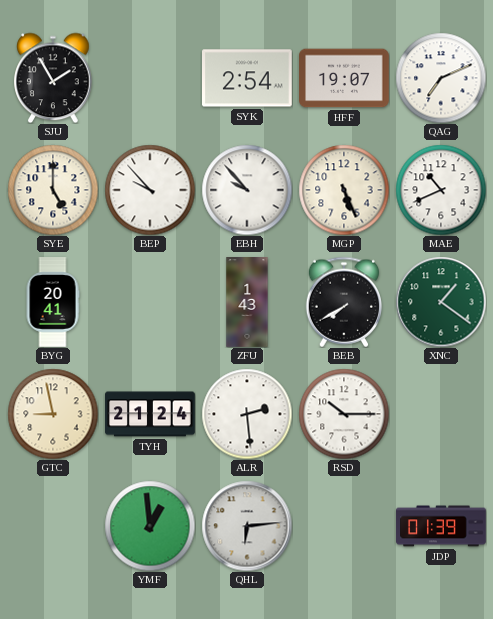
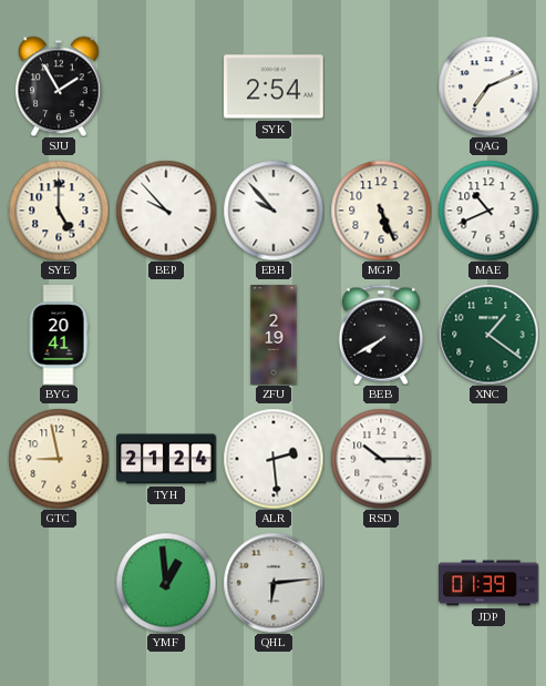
HFF: 19:07 -> none
ZFU: 1:43 -> 2:19
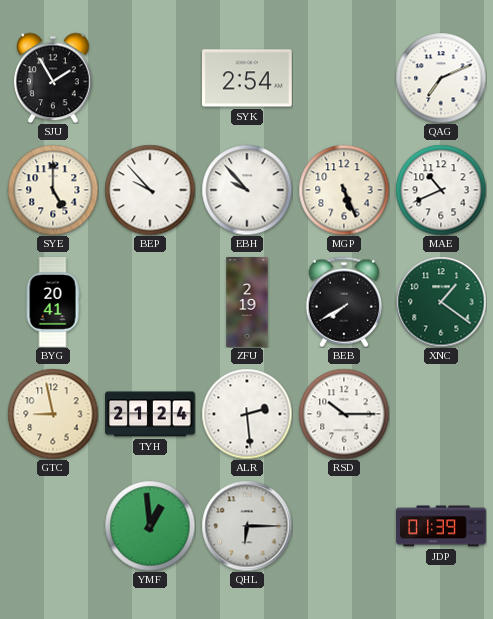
QHL: 6:14 -> 6:15
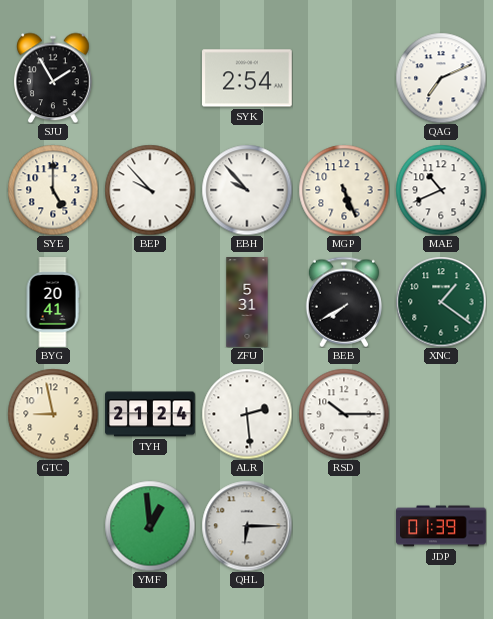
ZFU: 2:19 -> 5:31
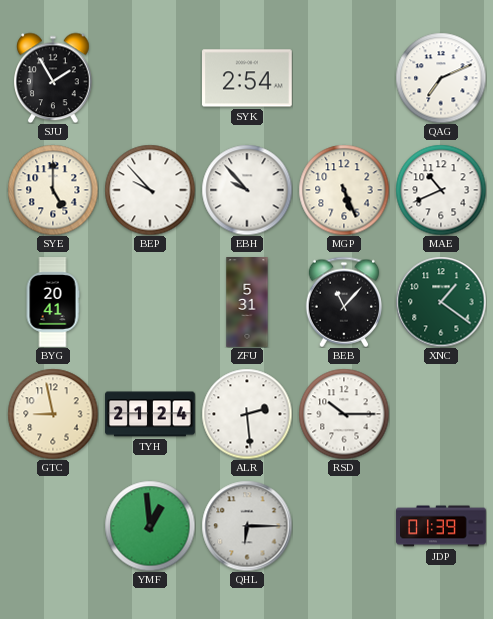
BEB: 7:40 -> 11:07
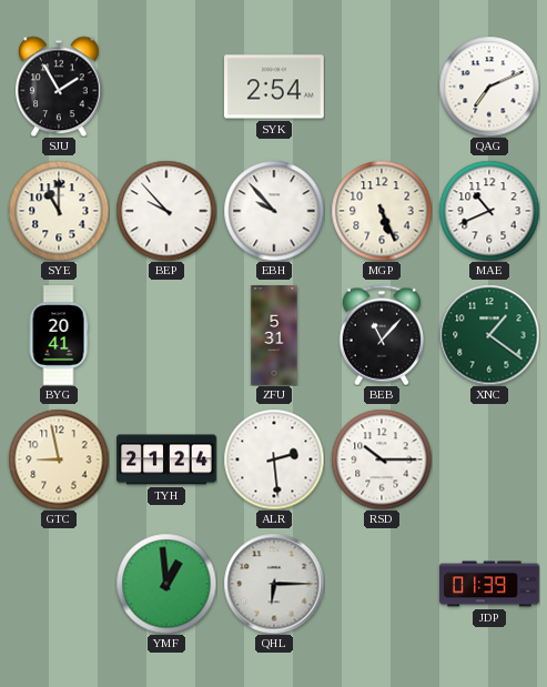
SYE: 5:00 -> 11:00
